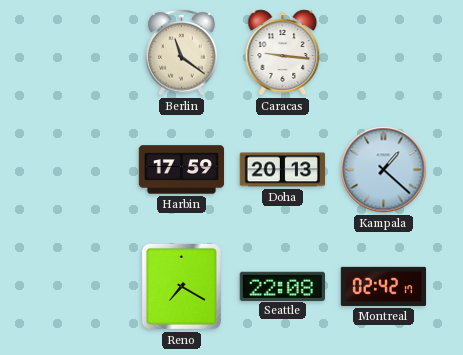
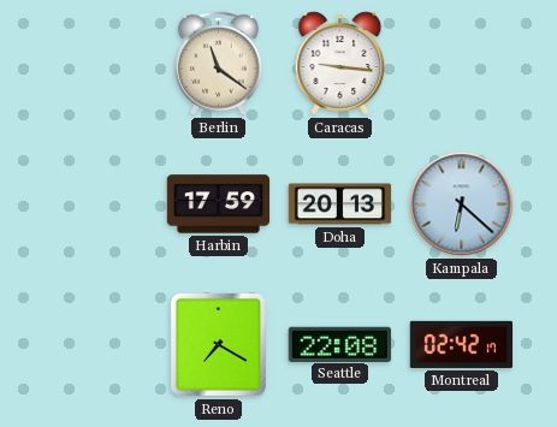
Kampala: 1:22 -> 6:22
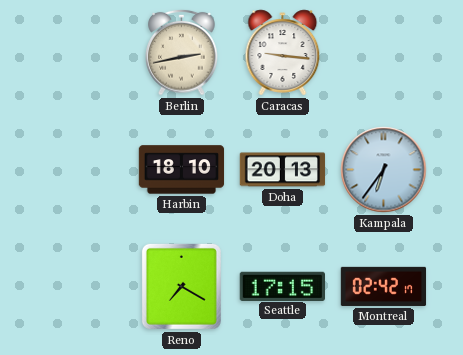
Berlin: 11:21 -> 2:43
Harbin: 17:59 -> 18:10
Kampala: 6:22 -> 6:36
Seattle: 22:08 -> 17:15
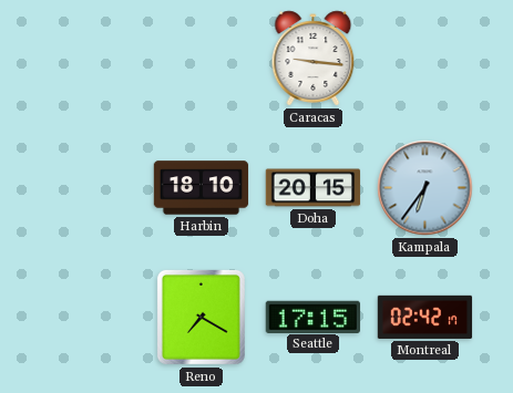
Berlin: 2:43 -> none
Doha: 20:13 -> 20:15
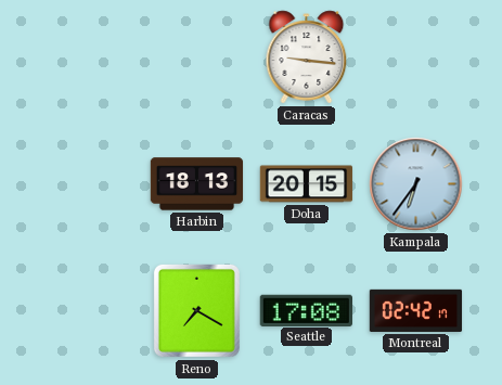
Harbin: 18:10 -> 18:13
Seattle: 17:15 -> 17:08
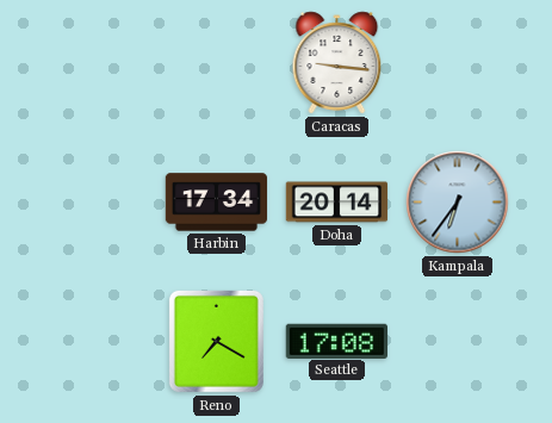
Harbin: 18:13 -> 17:34
Doha: 20:15 -> 20:14
Montreal: 02:42 -> none
